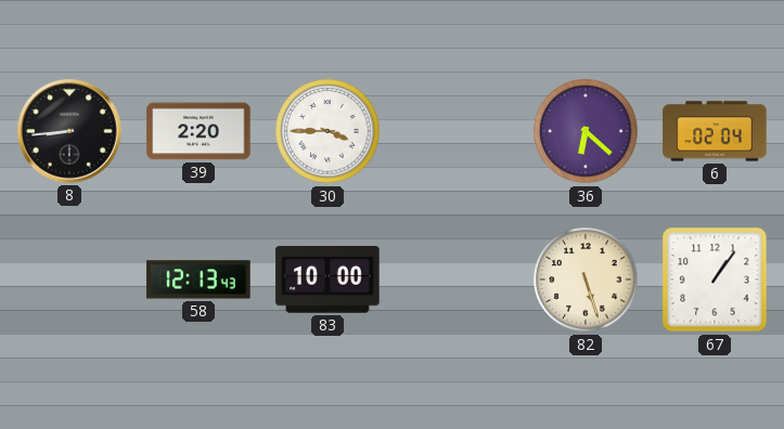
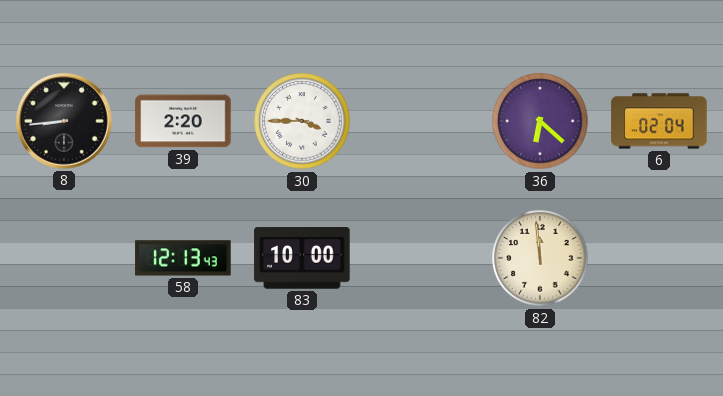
82: 5:27 -> 11:59
67: 1:06 -> none
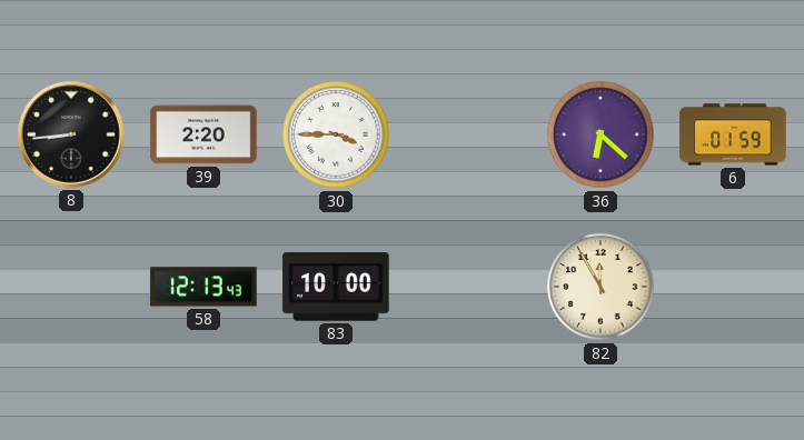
6: 02:04 -> 01:59
82: 11:59 -> 11:55
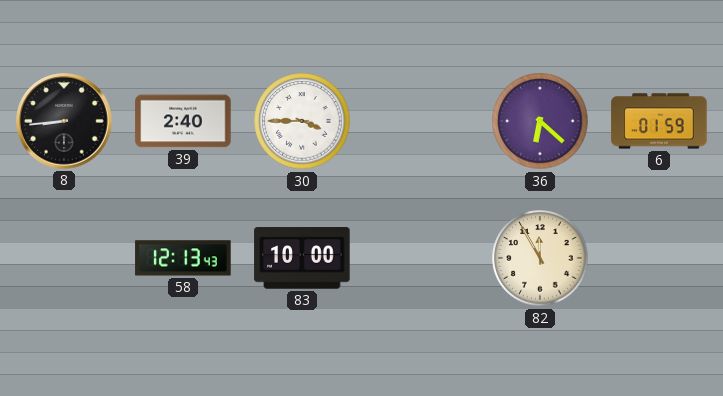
39: 2:20 -> 2:40
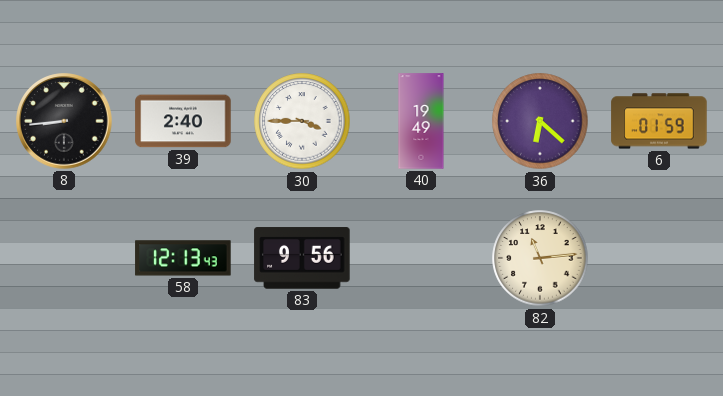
40: none -> 19:49
83: 10:00 -> 9:56
82: 11:55 -> 11:14
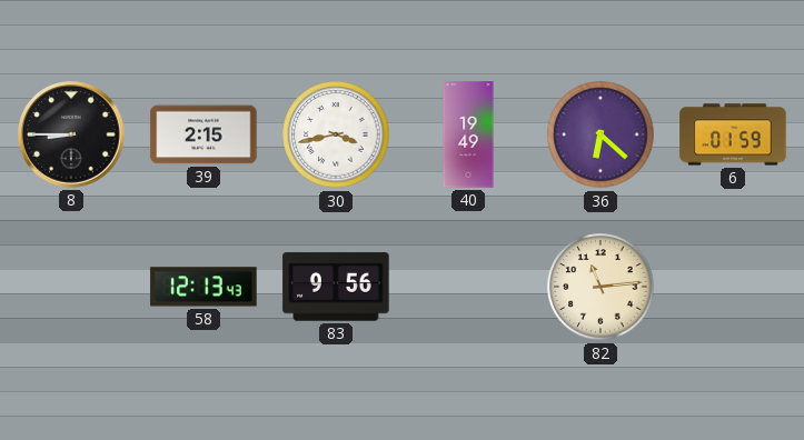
8: 8:44 -> 8:45
39: 2:40 -> 2:15
30: 3:45 -> 3:43
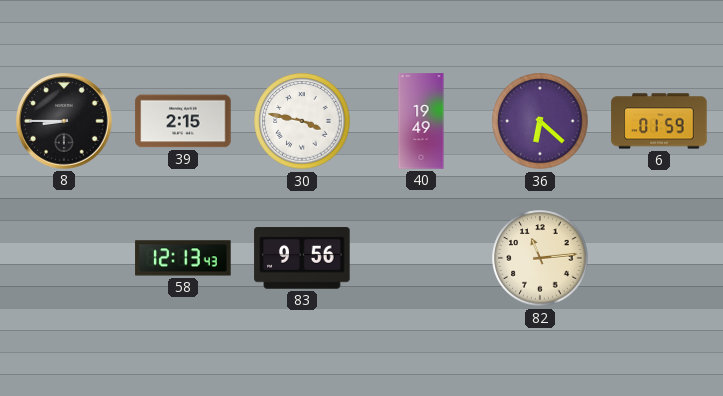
30: 3:43 -> 3:47
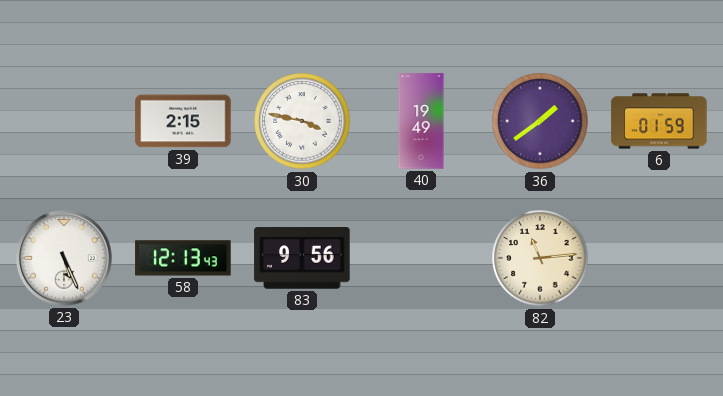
8: 8:45 -> none
36: 6:22 -> 1:39
23: none -> 5:26
